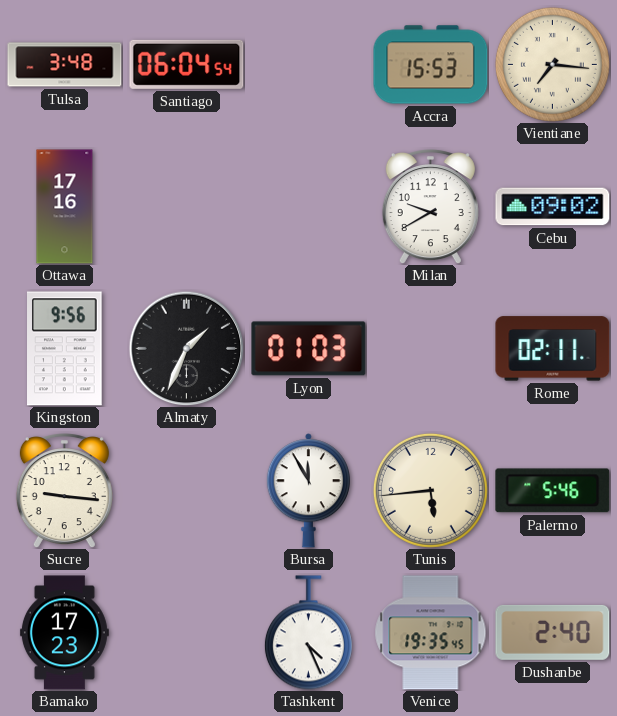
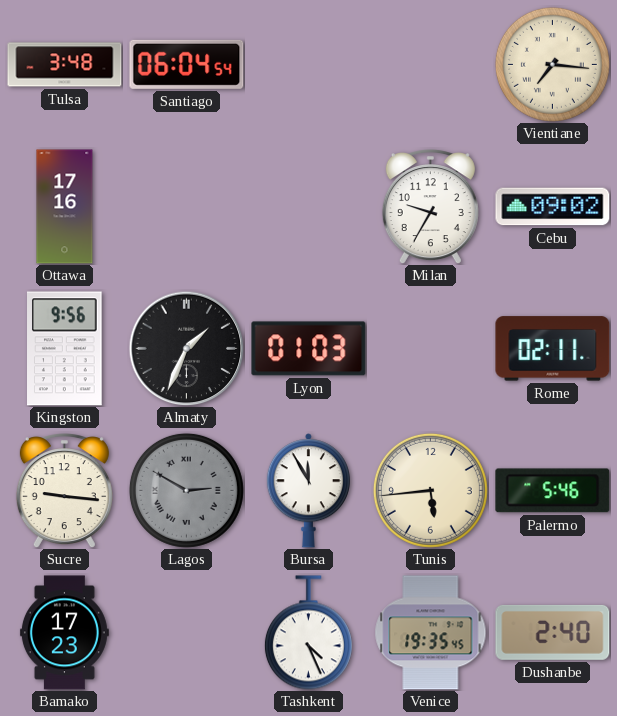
Accra: 15:53 -> none
Milan: 9:40 -> 9:35
Lagos: none -> 2:50
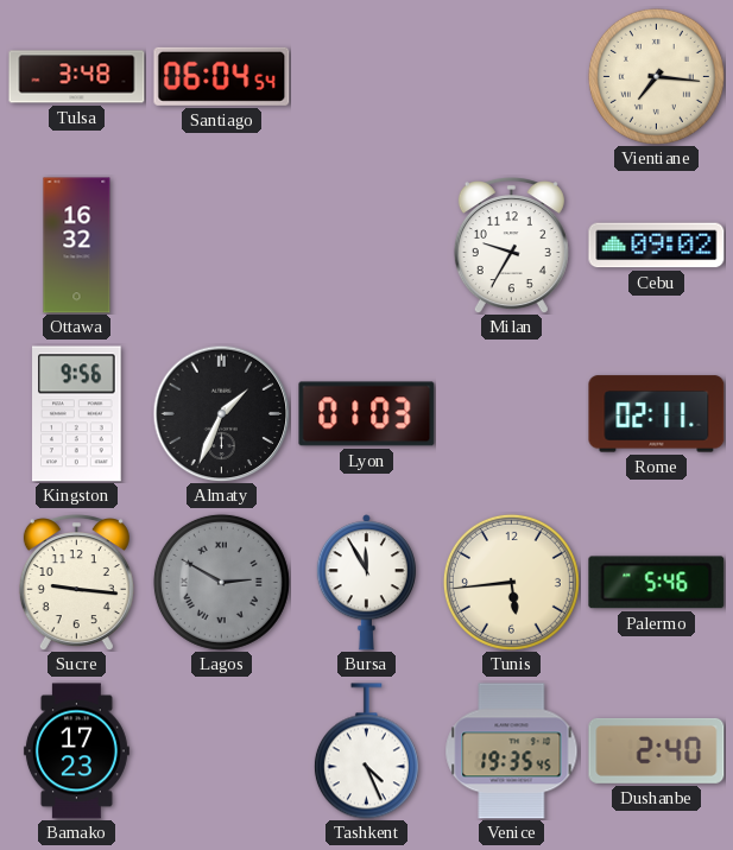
Ottawa: 17:16 -> 16:32
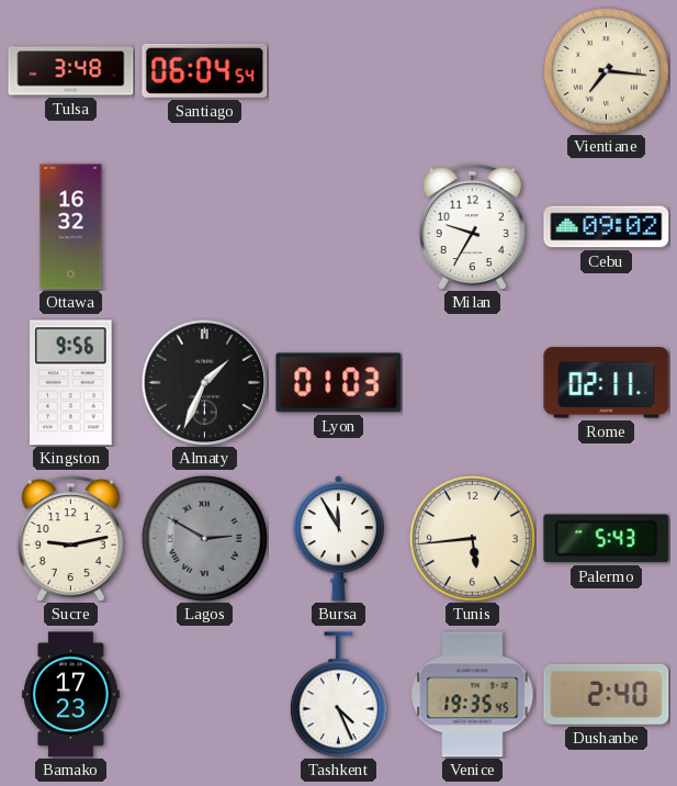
Sucre: 9:16 -> 9:13
Palermo: 5:46 -> 5:43
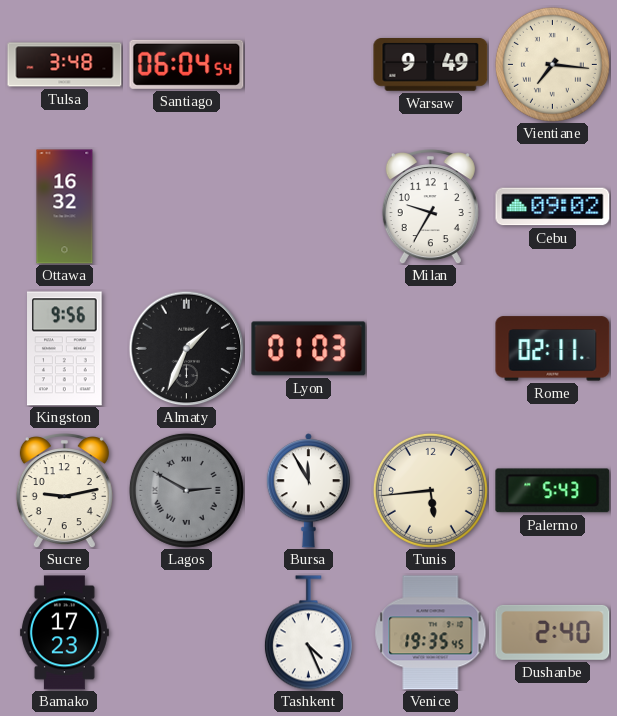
Warsaw: none -> 9:49
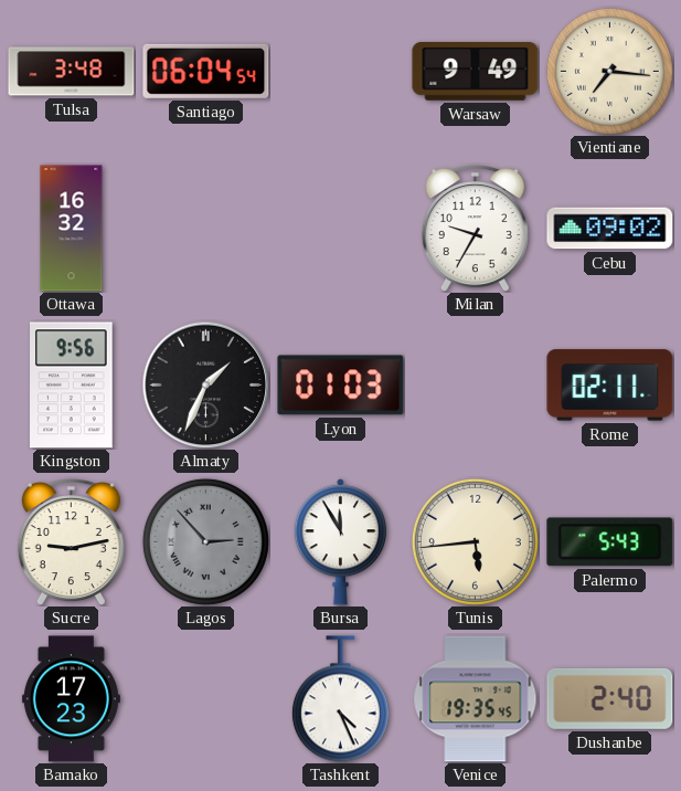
Lagos: 2:50 -> 2:53
